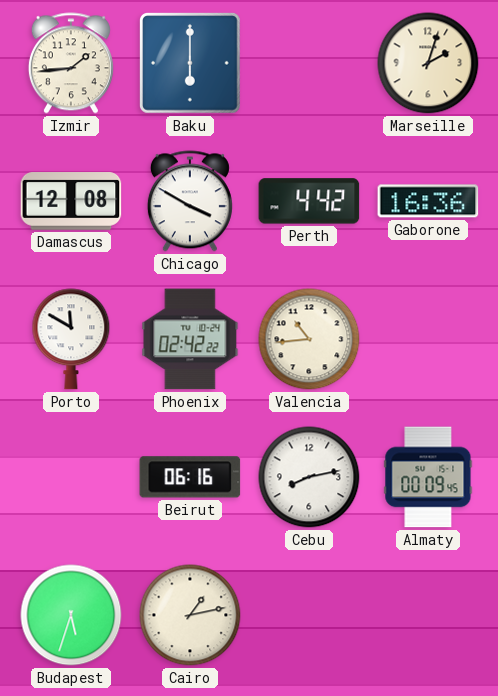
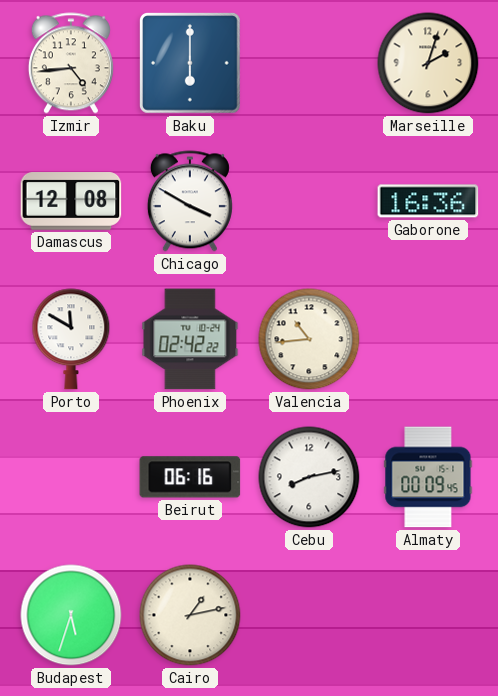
Izmir: 1:44 -> 4:44
Perth: 4:42 -> none
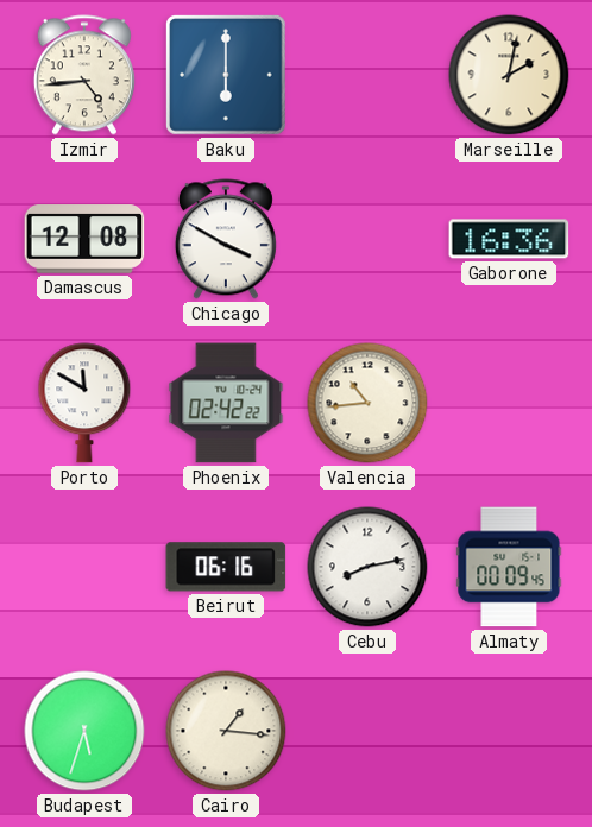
Marseille: 2:03 -> 2:02
Cairo: 1:13 -> 1:16
